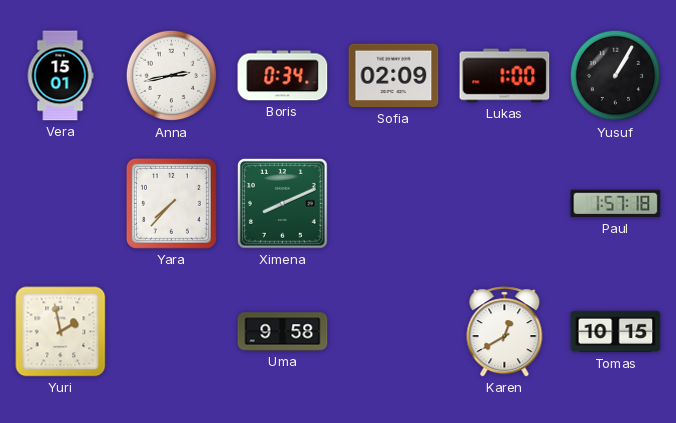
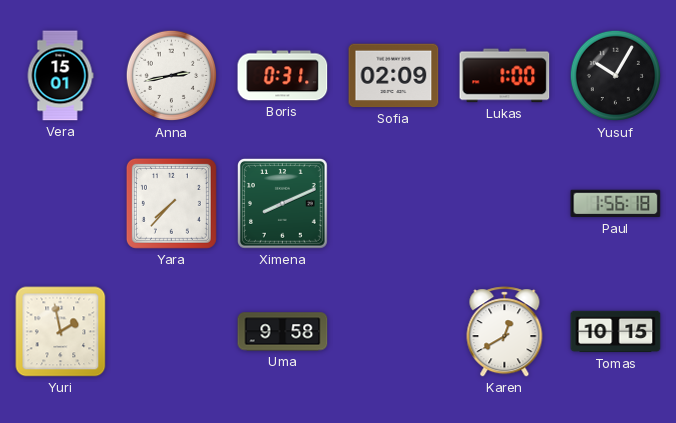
Boris: 0:34 -> 0:31
Yusuf: 1:05 -> 10:05
Paul: 1:57 -> 1:56
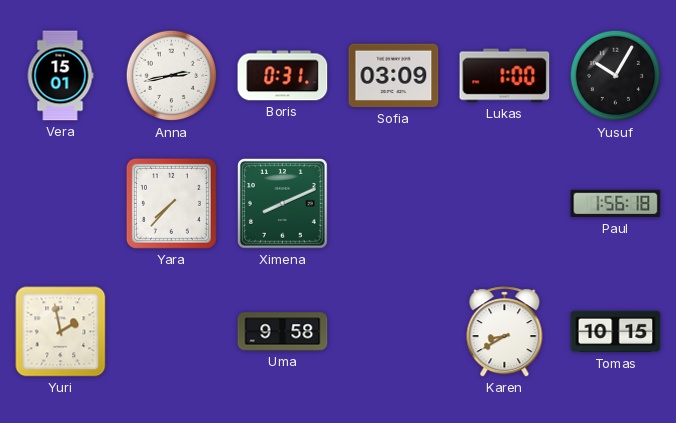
Sofia: 02:09 -> 03:09
Karen: 12:40 -> 8:40
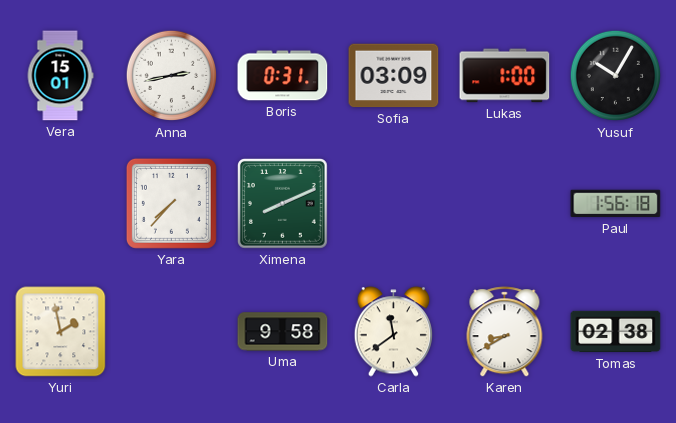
Carla: none -> 11:39
Tomas: 10:15 -> 02:38
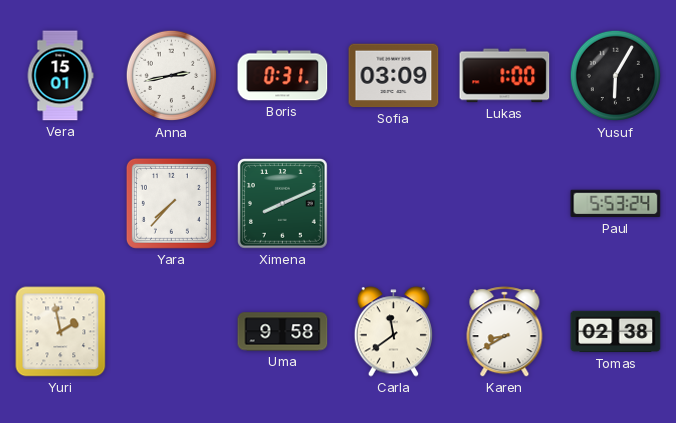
Yusuf: 10:05 -> 6:05
Paul: 1:56 -> 5:53
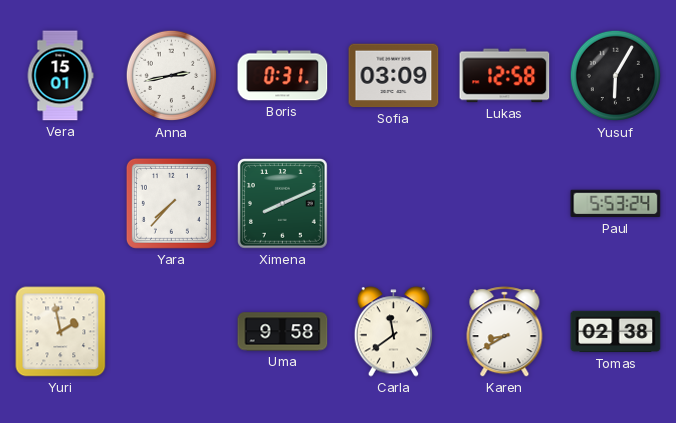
Lukas: 1:00 -> 12:58
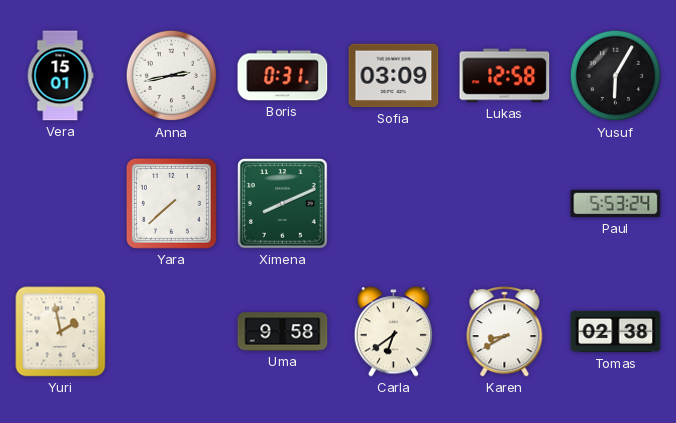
Yara: 7:37 -> 7:38
Carla: 11:39 -> 6:39
